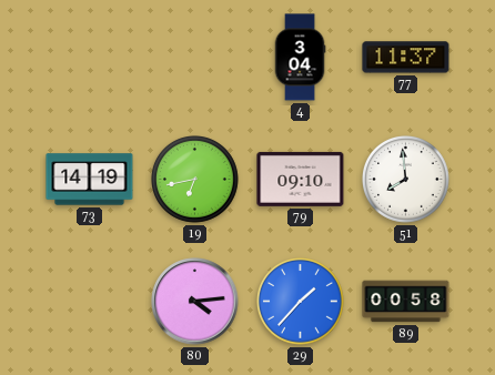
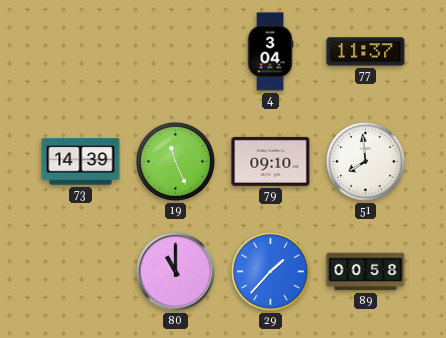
73: 14:19 -> 14:39
19: 6:43 -> 11:26
80: 4:14 -> 11:00
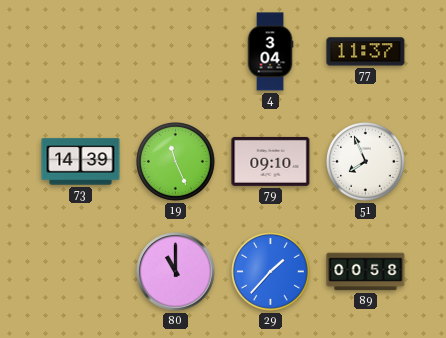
51: 7:59 -> 7:56
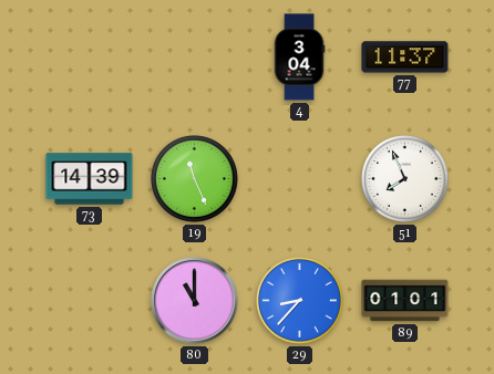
79: 09:10 -> none
29: 1:37 -> 8:37
89: 00:58 -> 01:01
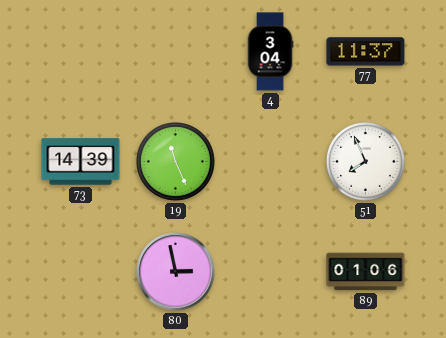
80: 11:00 -> 2:58
29: 8:37 -> none
89: 01:01 -> 01:06
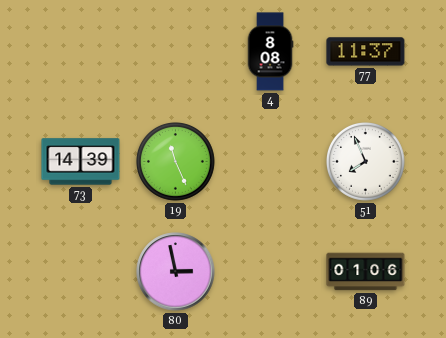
4: 3:04 -> 8:08
